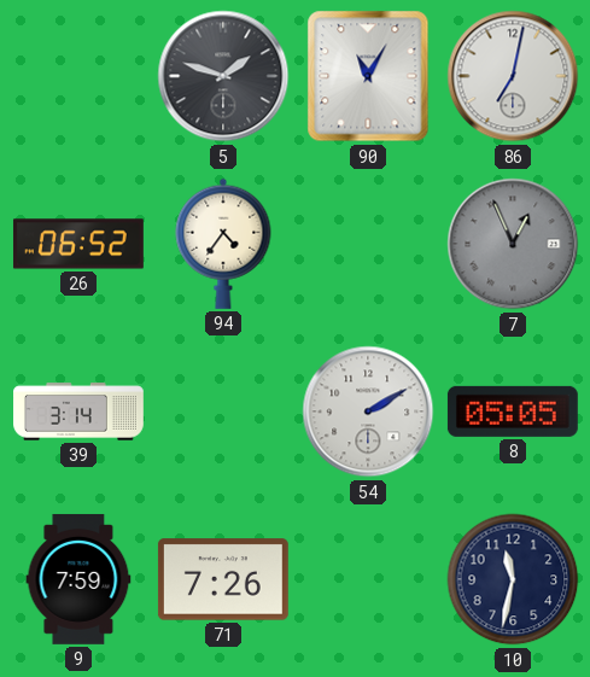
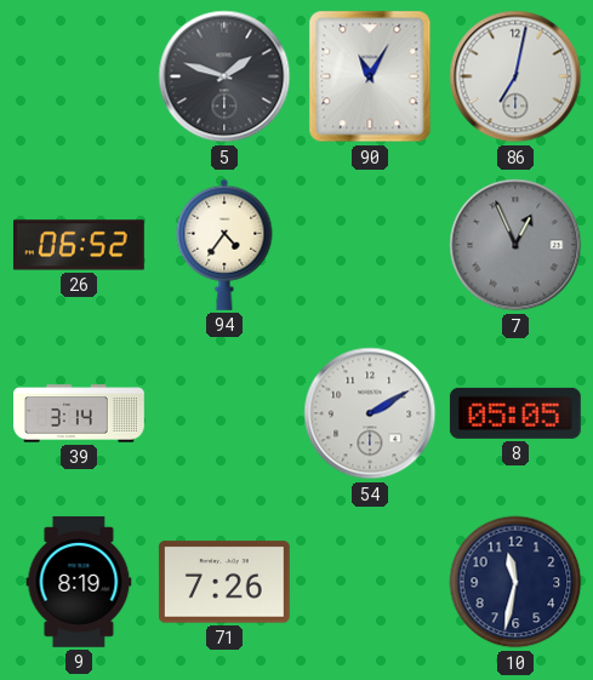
9: 7:59 -> 8:19
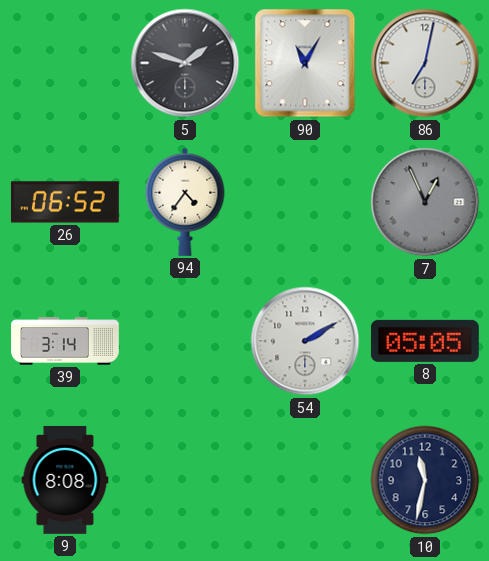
9: 8:19 -> 8:08
71: 7:26 -> none
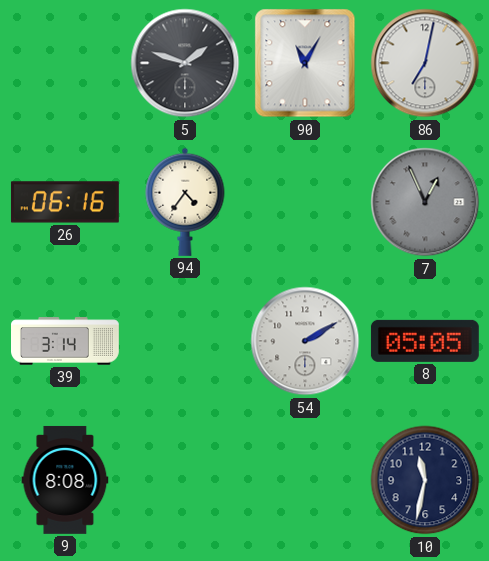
26: 06:52 -> 06:16
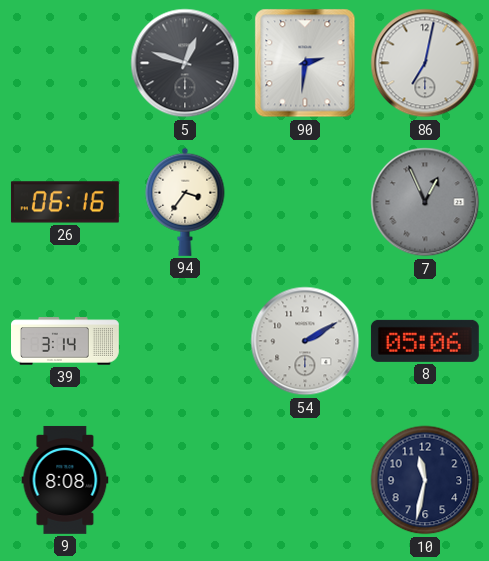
5: 1:48 -> 12:48
90: 11:05 -> 2:31
94: 4:36 -> 3:36
8: 05:05 -> 05:06
